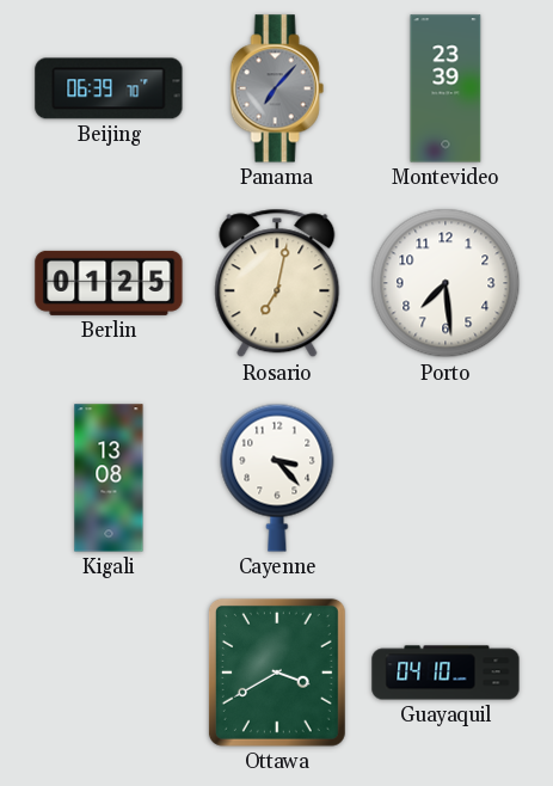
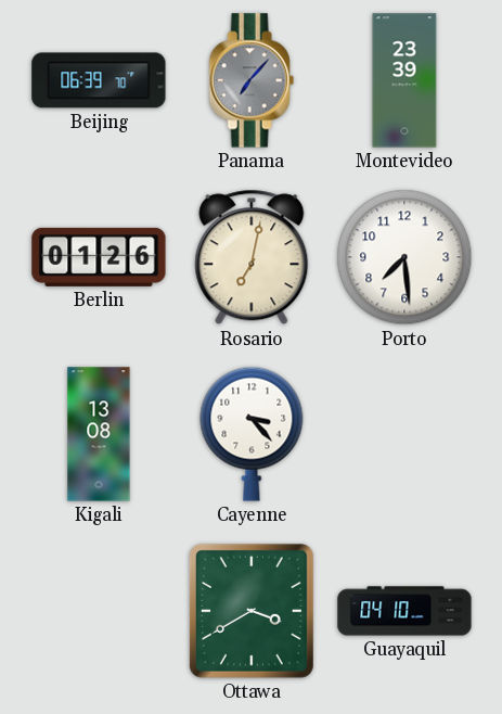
Berlin: 01:25 -> 01:26
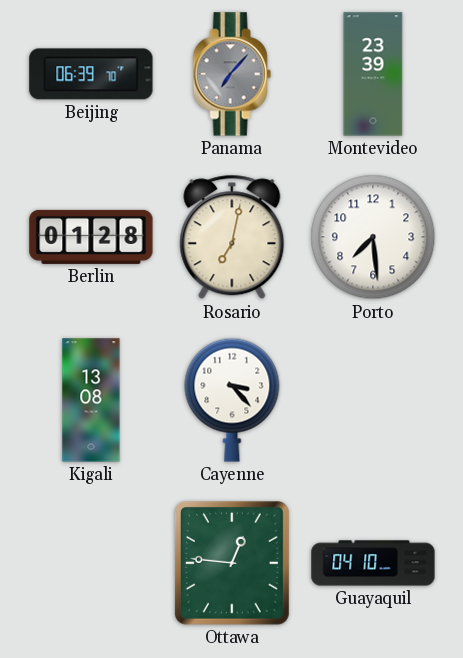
Berlin: 01:26 -> 01:28
Ottawa: 3:40 -> 12:46
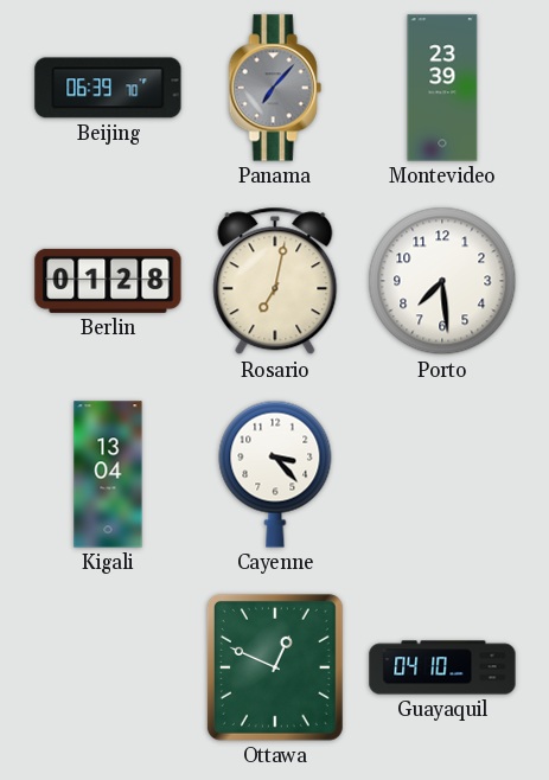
Kigali: 13:08 -> 13:04
Ottawa: 12:46 -> 12:49
